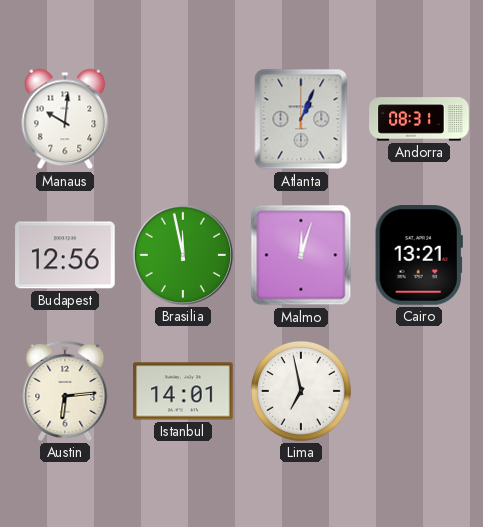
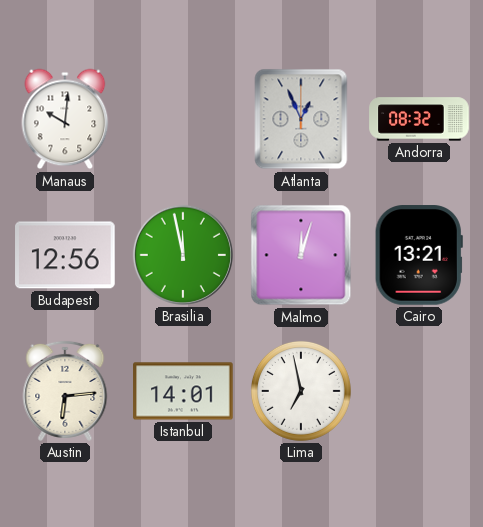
Atlanta: 1:04 -> 12:56
Andorra: 08:31 -> 08:32
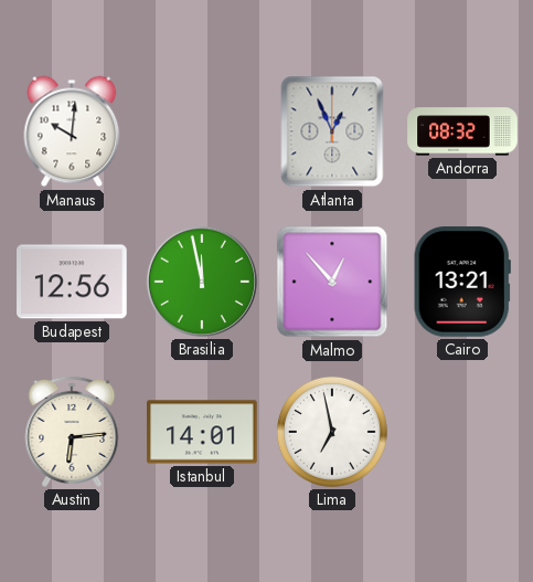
Malmo: 12:03 -> 12:53
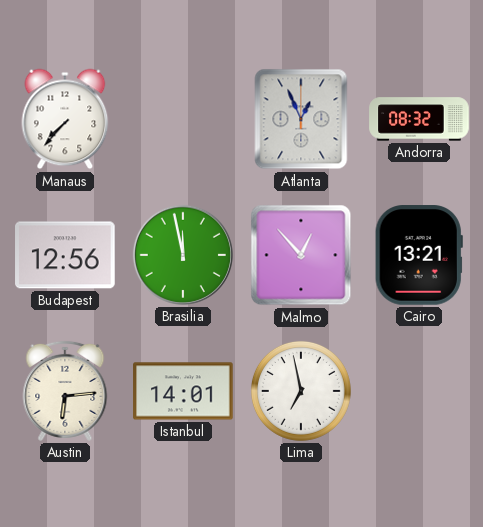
Manaus: 10:01 -> 7:37
